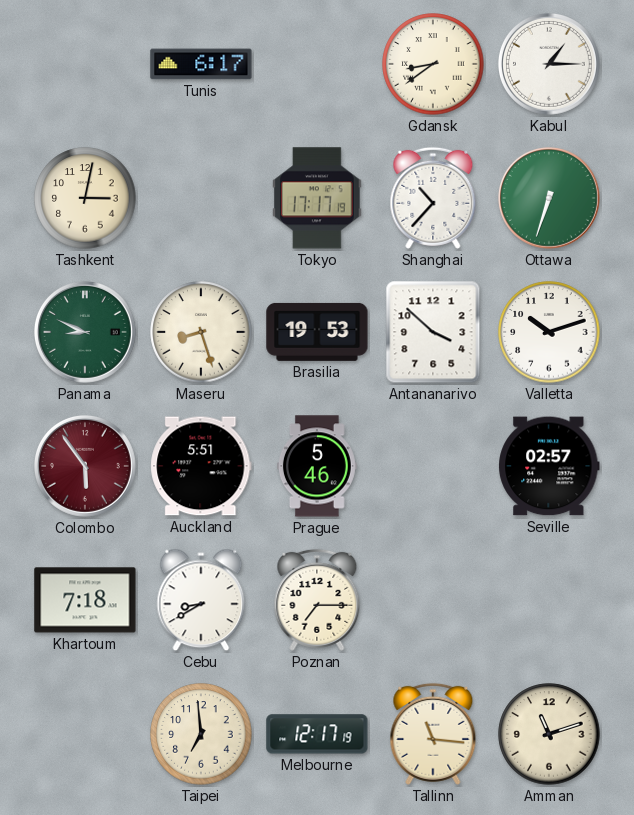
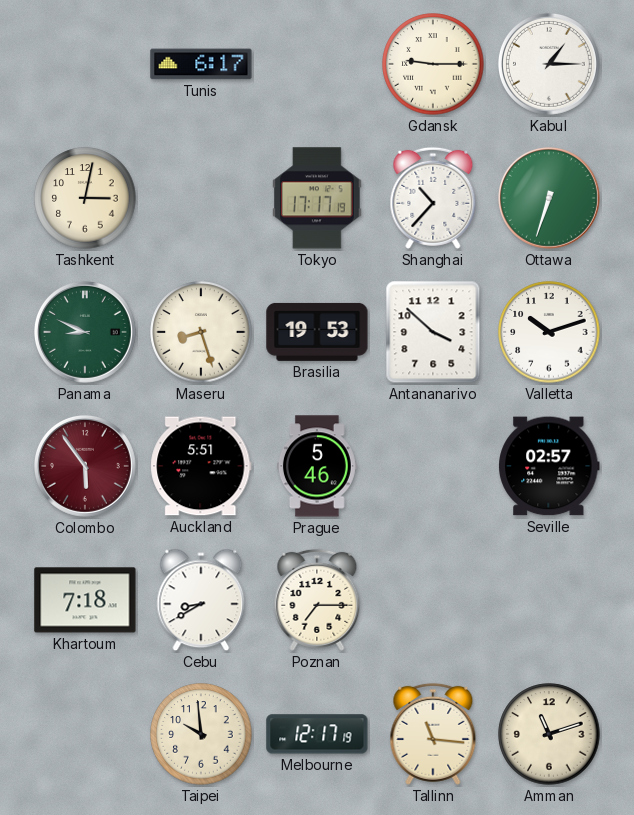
Gdansk: 8:39 -> 9:15
Taipei: 6:59 -> 9:59
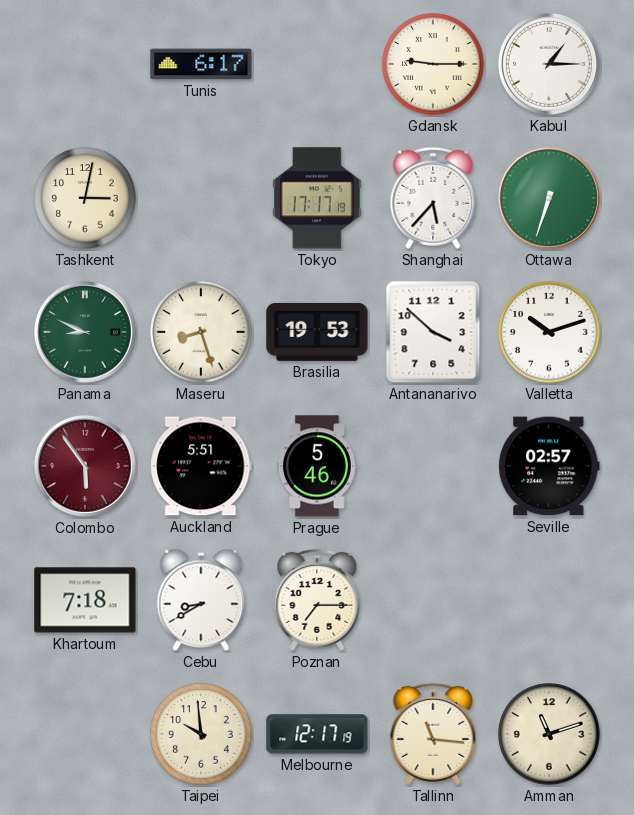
Shanghai: 10:37 -> 5:37
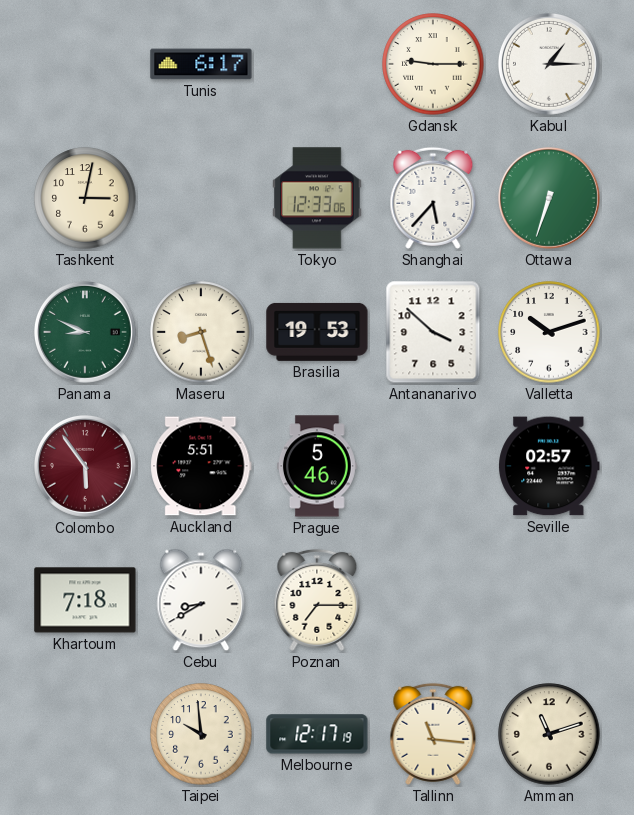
Tokyo: 17:17 -> 12:33
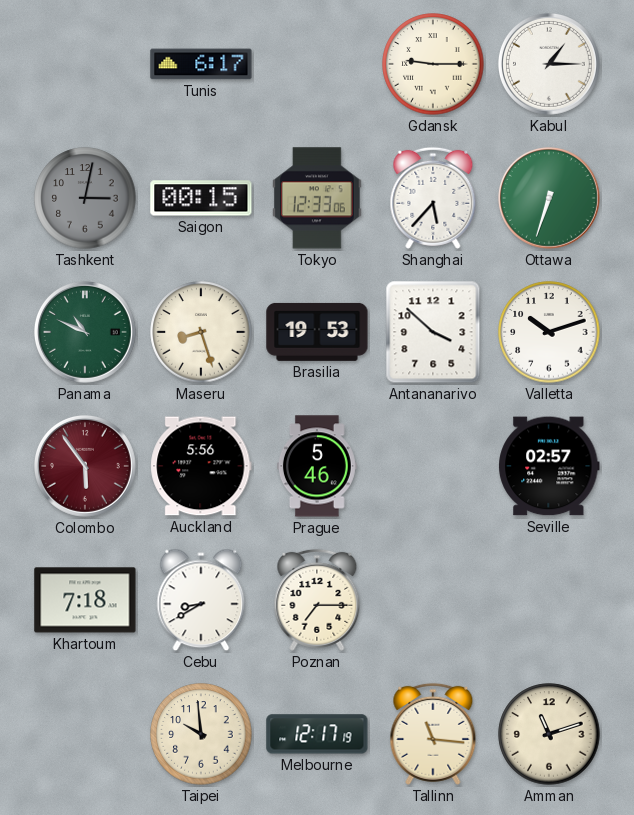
Tashkent dial: cream -> grey
Saigon: none -> 00:15
Panama: 8:49 -> 10:49
Auckland: 5:51 -> 5:56
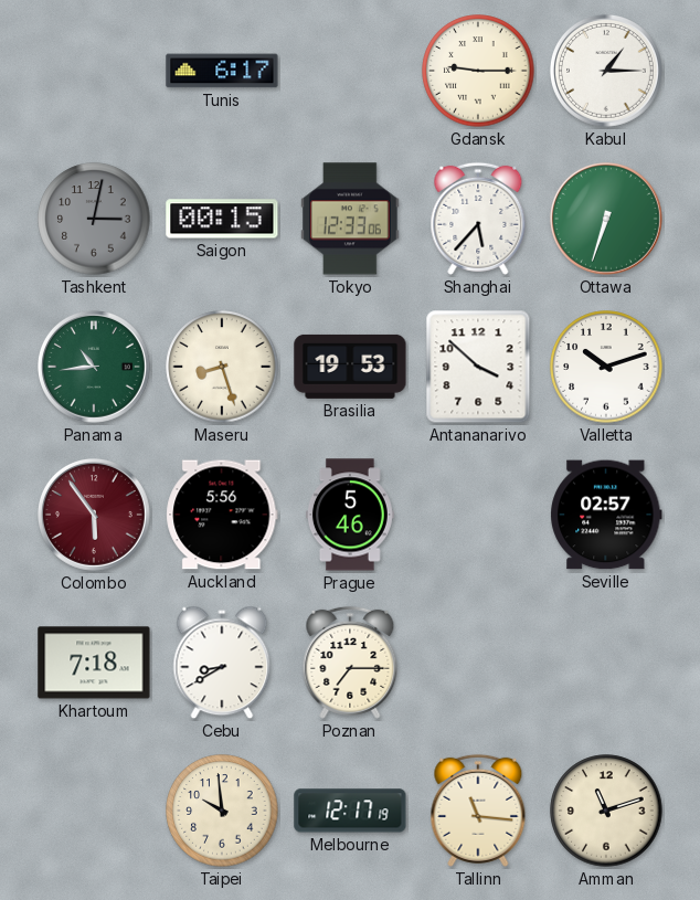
Panama: 10:49 -> 10:44
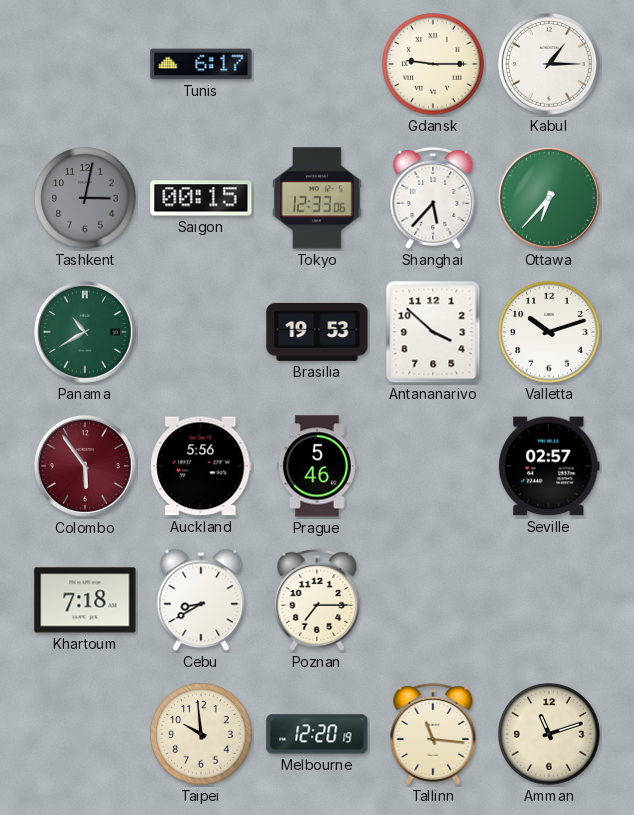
Ottawa: 6:33 -> 6:37
Panama: 10:44 -> 10:40
Maseru: 8:27 -> none
Melbourne: 12:17 -> 12:20
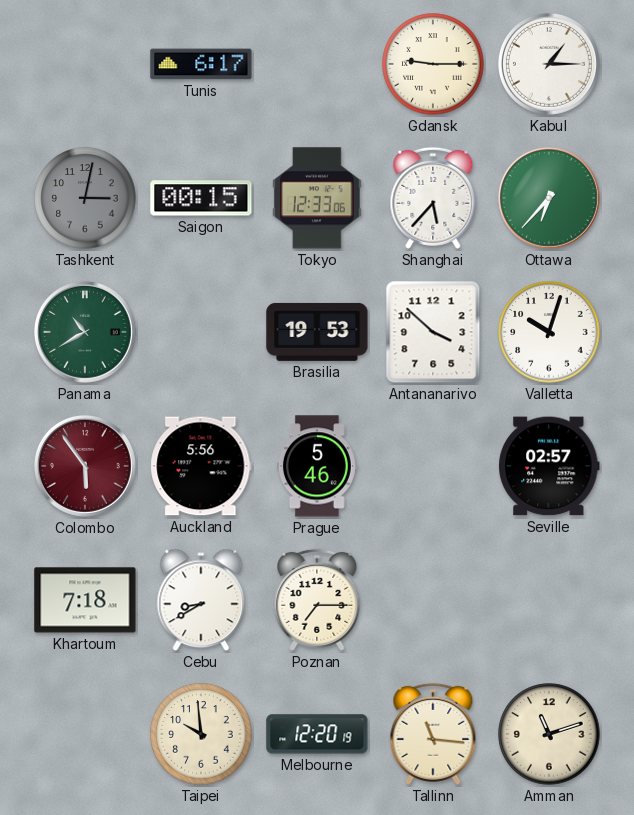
Valletta: 10:12 -> 10:03
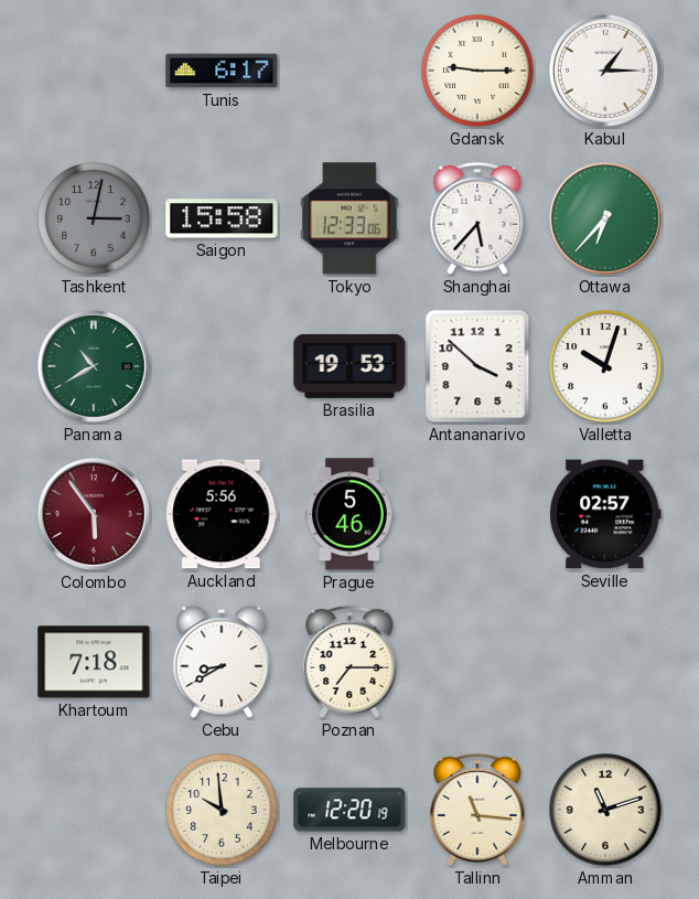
Saigon: 00:15 -> 15:58
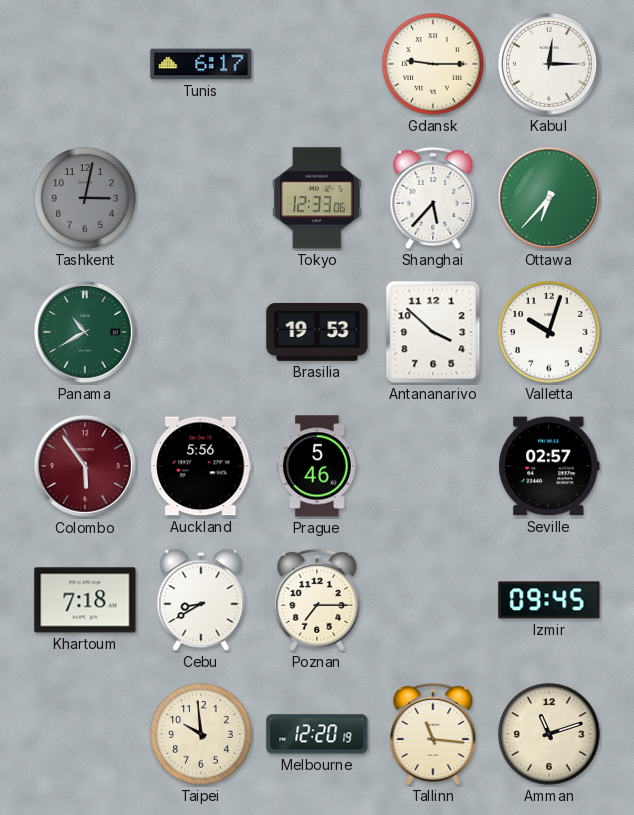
Kabul: 1:15 -> 12:15
Saigon: 15:58 -> none
Izmir: none -> 09:45
